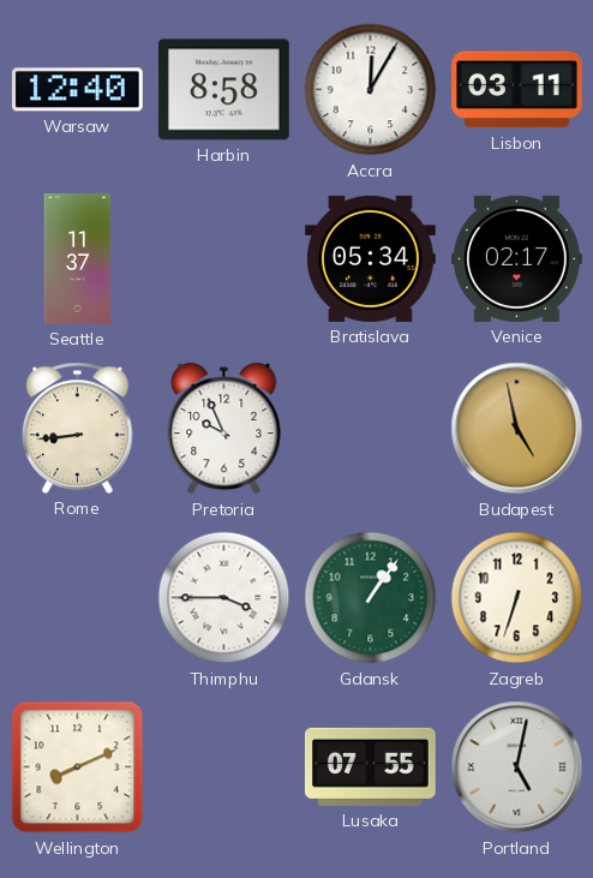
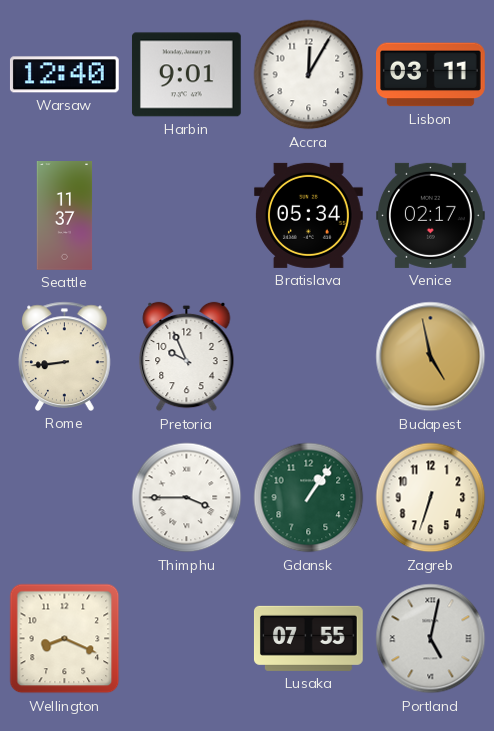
Harbin: 8:58 -> 9:01
Wellington: 8:11 -> 8:19
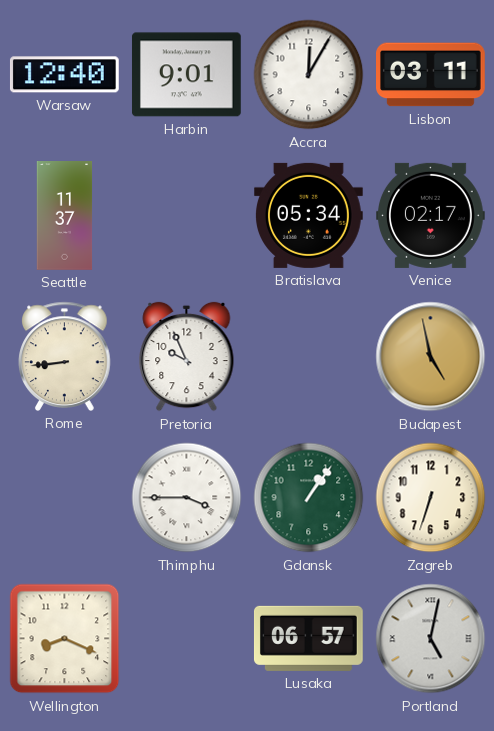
Lusaka: 07:55 -> 06:57
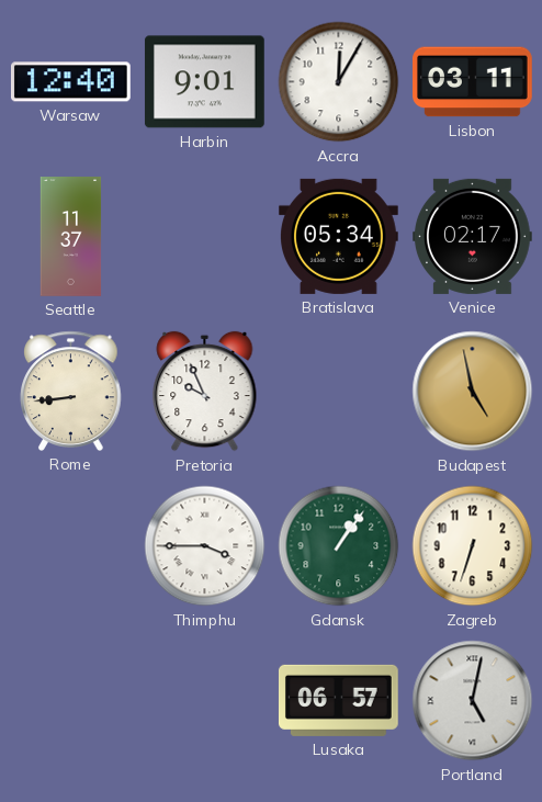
Wellington: 8:19 -> none
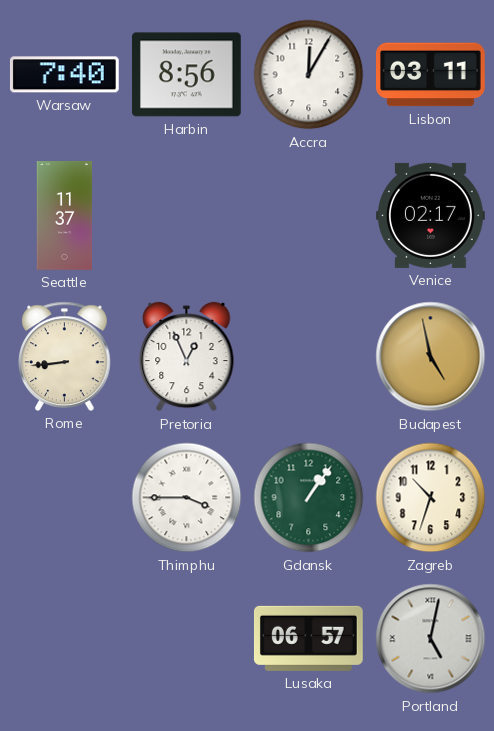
Warsaw: 12:40 -> 7:40
Harbin: 9:01 -> 8:56
Bratislava: 05:34 -> none
Pretoria: 9:56 -> 12:56
Zagreb: 6:33 -> 10:33
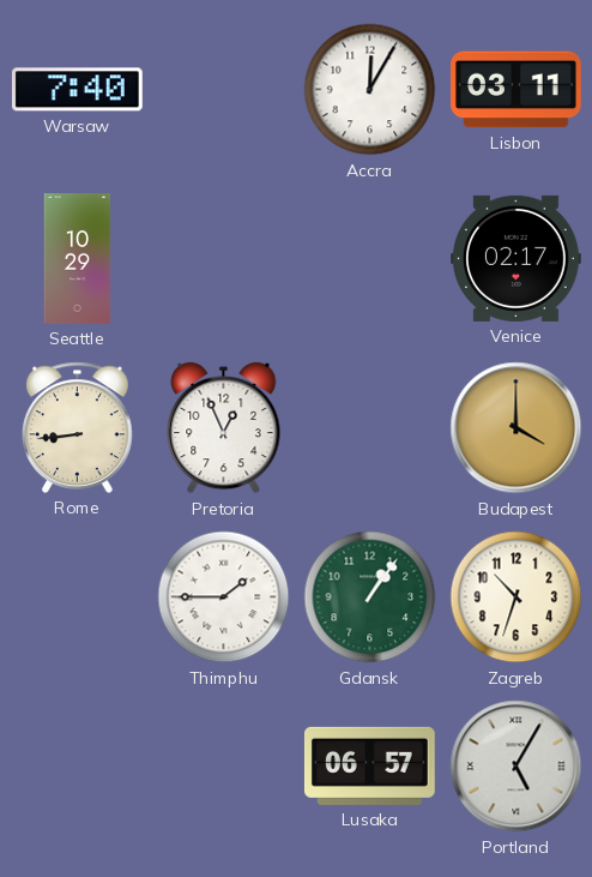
Harbin: 8:56 -> none
Seattle: 11:37 -> 10:29
Budapest: 4:58 -> 4:00
Thimphu: 3:45 -> 1:45
Portland: 5:02 -> 5:05
